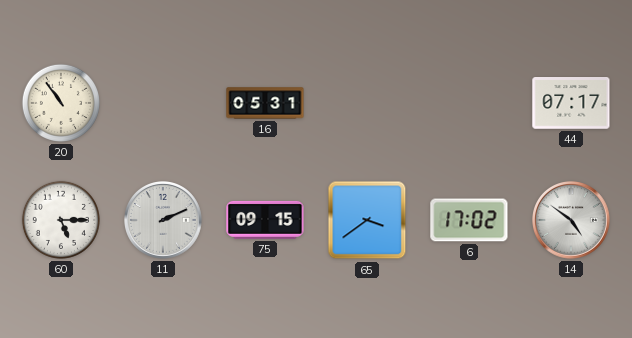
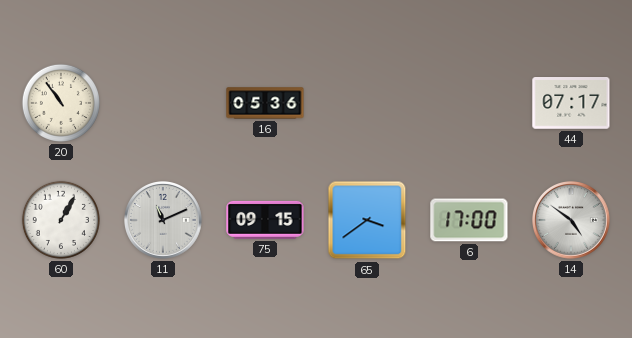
16: 05:31 -> 05:36
60: 5:15 -> 1:05
11: 2:11 -> 11:11
6: 17:02 -> 17:00
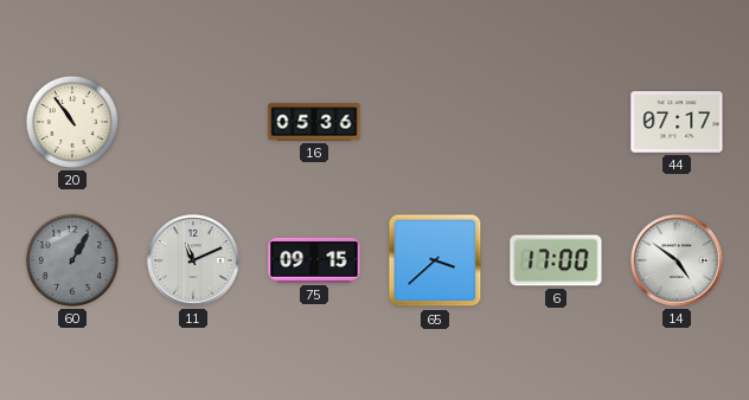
60 dial: white -> grey
65: 3:39 -> 3:38
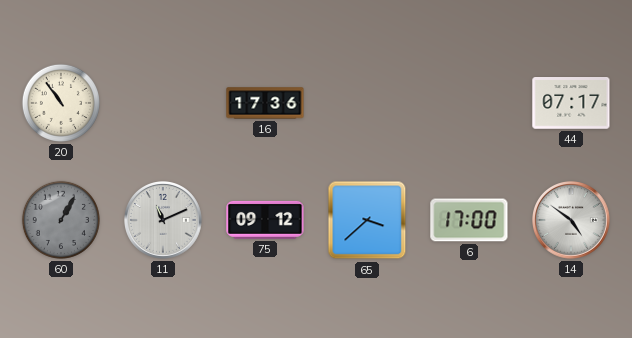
16: 05:36 -> 17:36
75: 09:15 -> 09:12
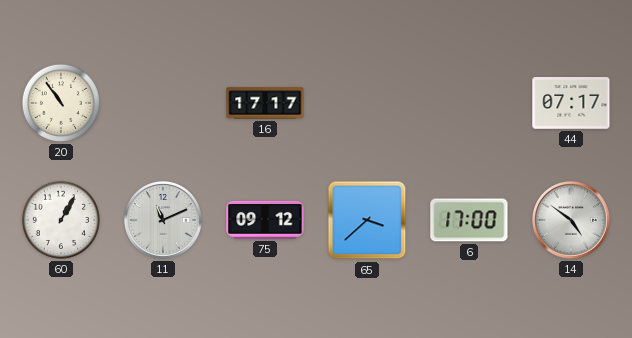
16: 17:36 -> 17:17
60 dial: grey -> white
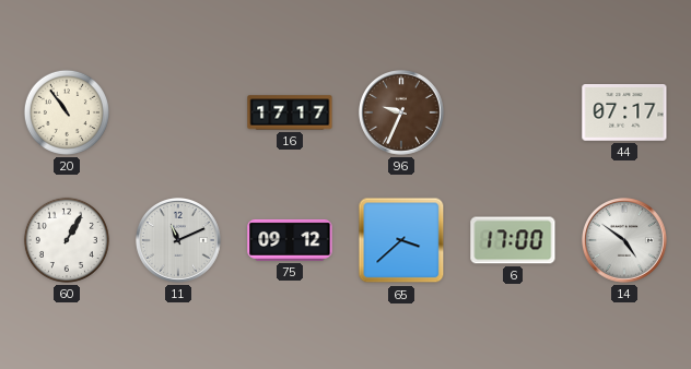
96: none -> 9:34
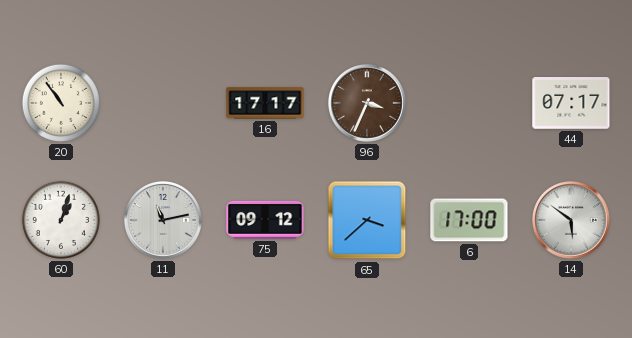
96: 9:34 -> 3:34
60: 1:05 -> 1:03
11: 11:11 -> 11:13
14: 4:51 -> 5:51
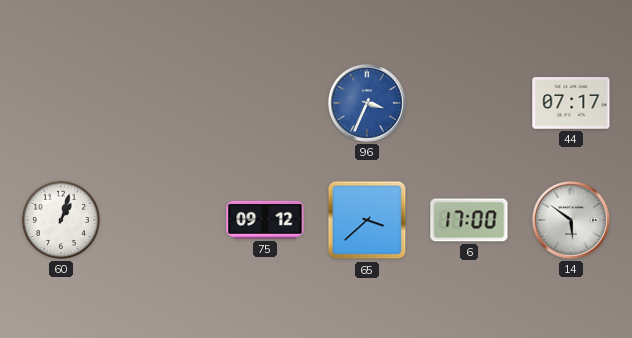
20: 10:54 -> none
16: 17:17 -> none
96 dial: brown -> blue
11: 11:13 -> none
